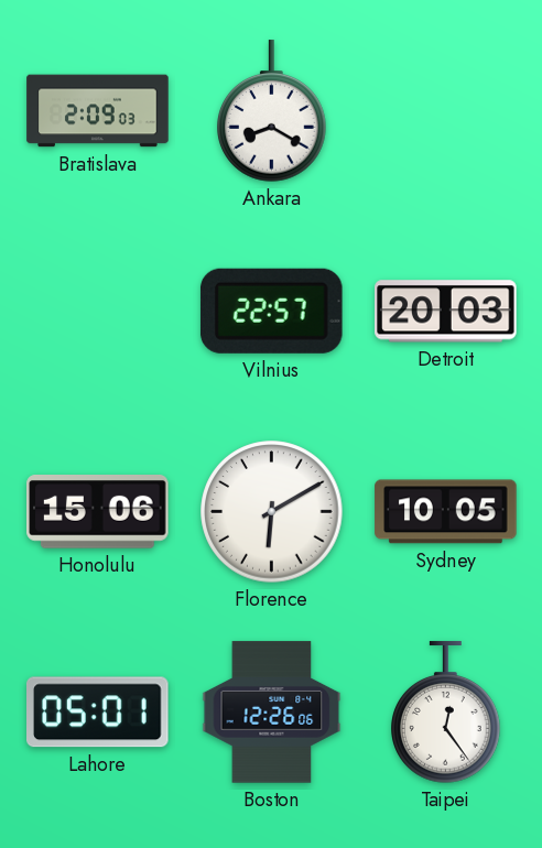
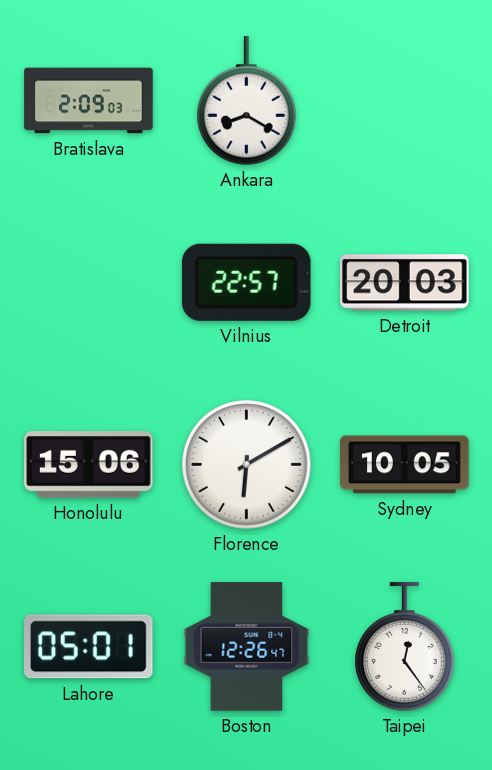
Boston: 12:26:06 -> 12:26:47
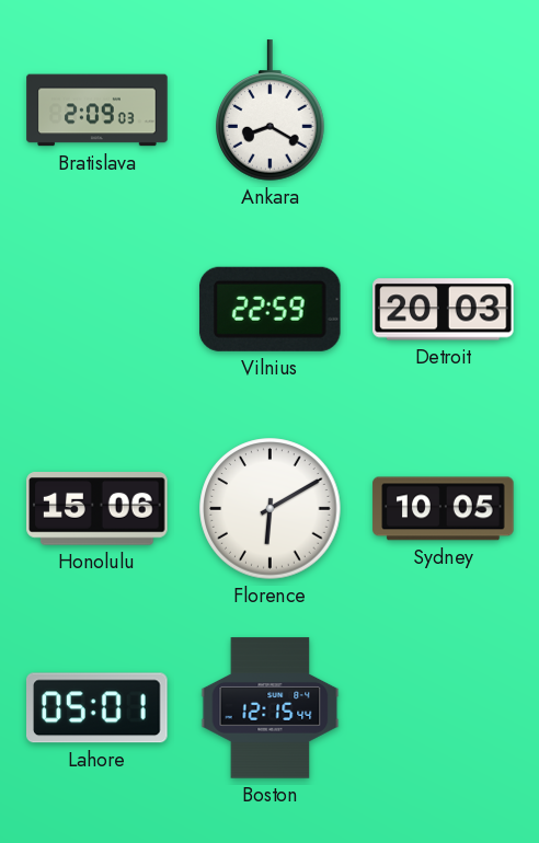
Vilnius: 22:57 -> 22:59
Boston: 12:26 -> 12:15
Taipei: 12:24 -> none
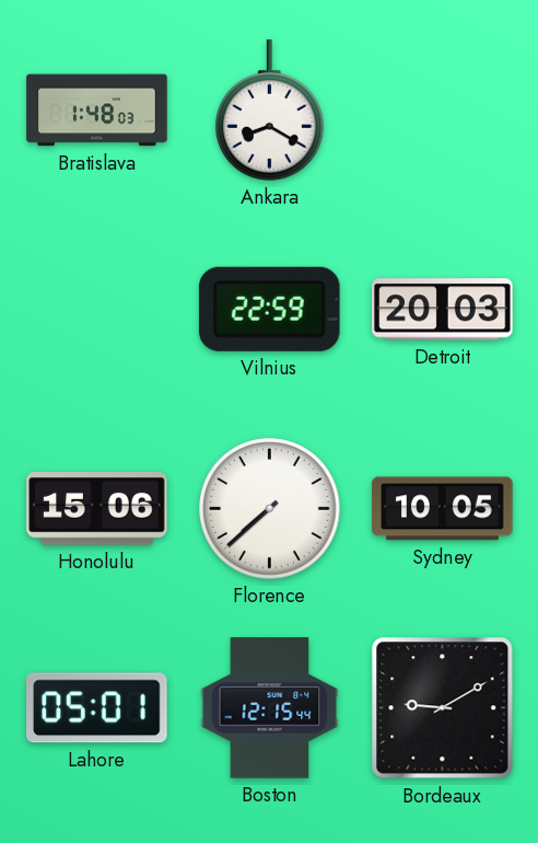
Bratislava: 2:09 -> 1:48
Florence: 6:10 -> 7:38
Bordeaux: none -> 9:10
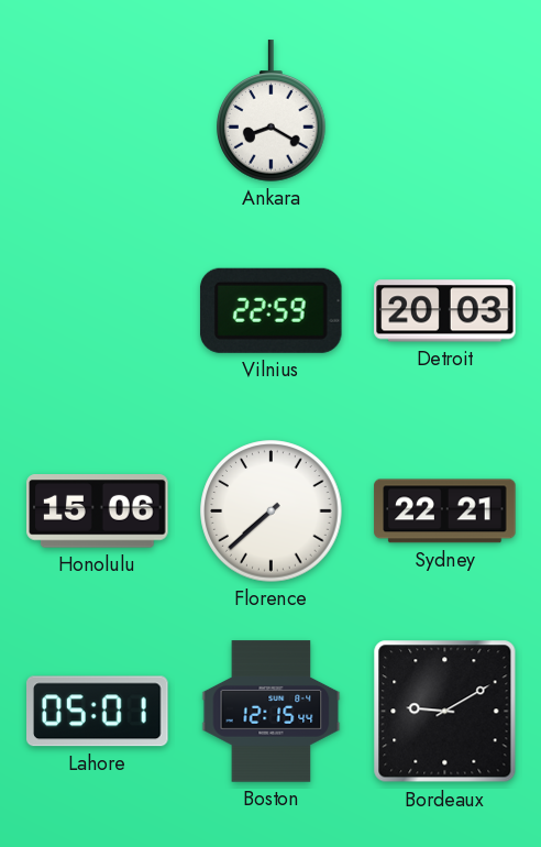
Bratislava: 1:48 -> none
Sydney: 10:05 -> 22:21
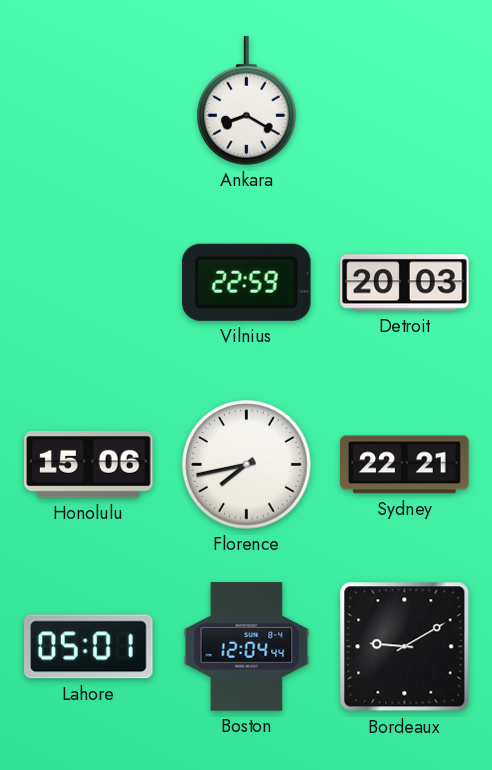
Florence: 7:38 -> 7:43
Boston: 12:15 -> 12:04
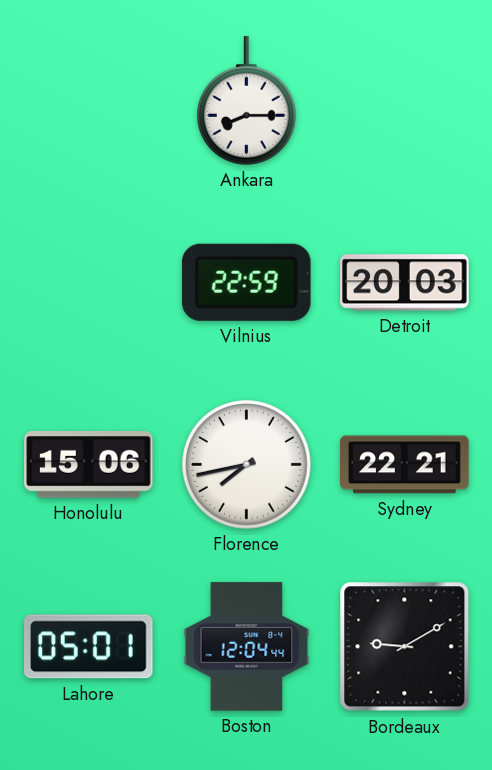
Ankara: 8:20 -> 8:15
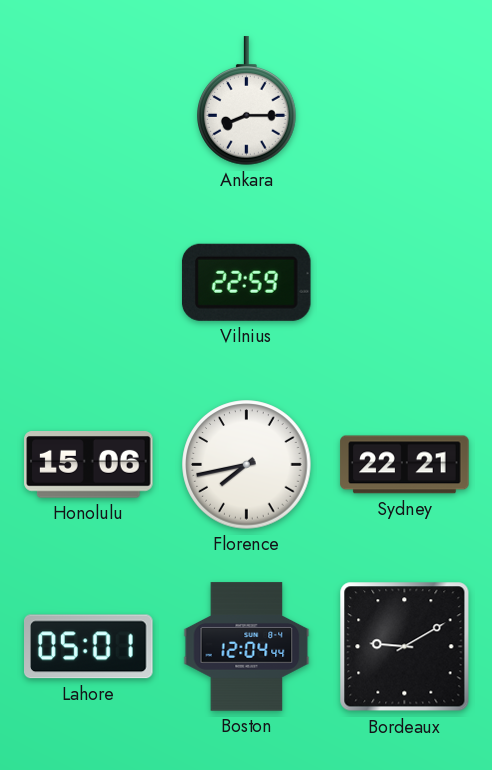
Detroit: 20:03 -> none
